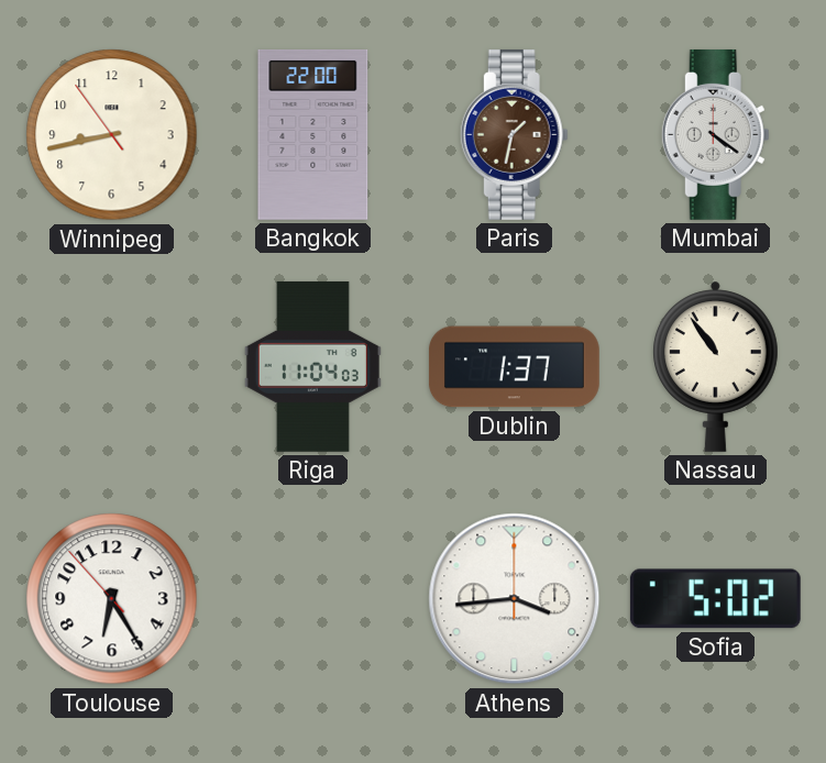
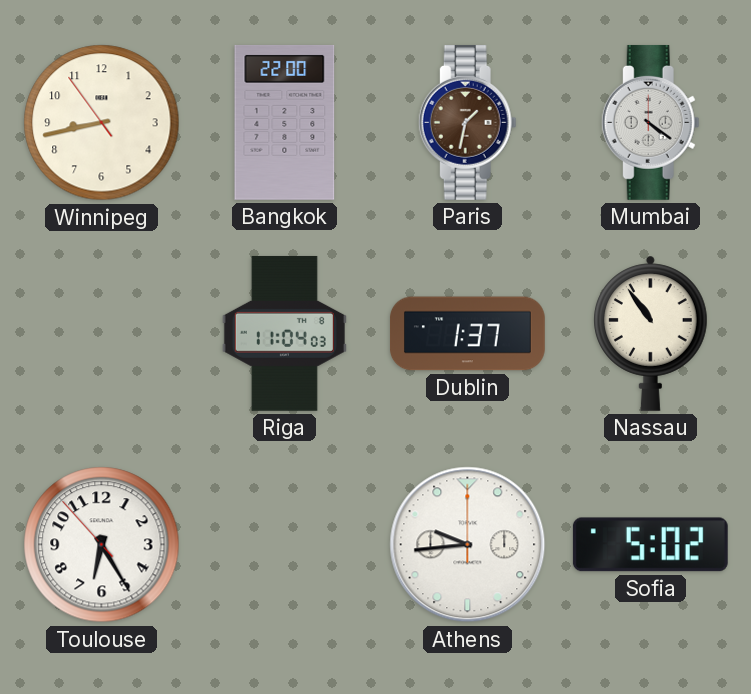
Athens: 3:44 -> 9:44
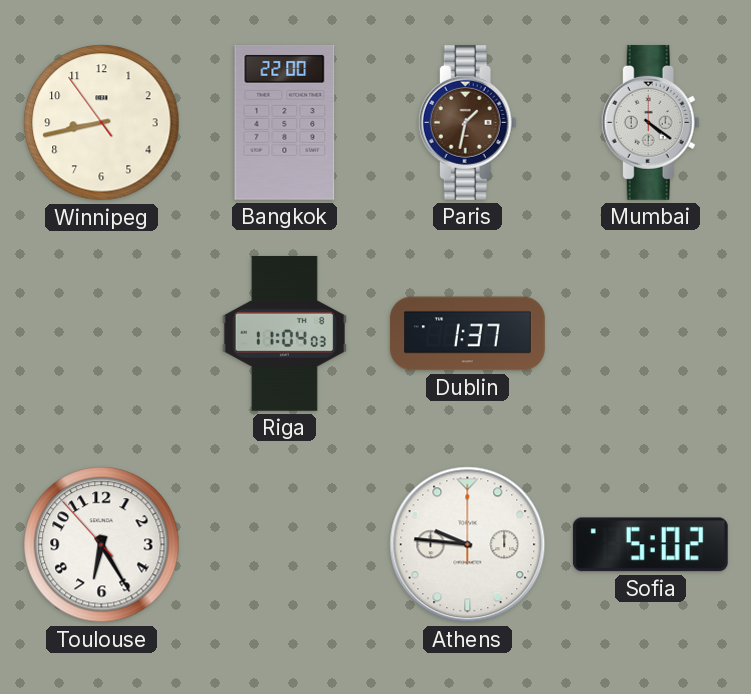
Nassau: 10:54 -> none
Athens: 9:44 -> 9:46
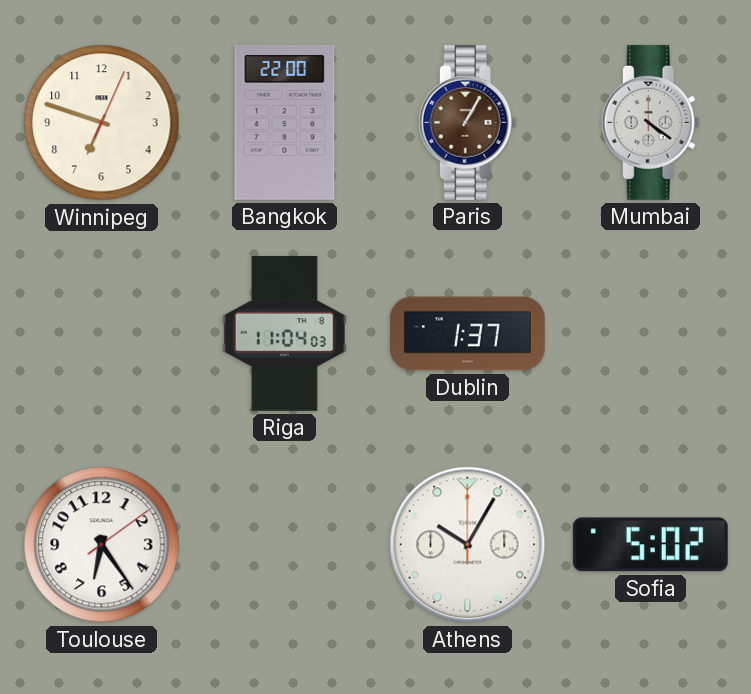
Winnipeg: 8:42 -> 6:48
Paris: 1:32 -> 1:05
Toulouse: 6:24:53 -> 6:24:09
Athens: 9:46 -> 10:05
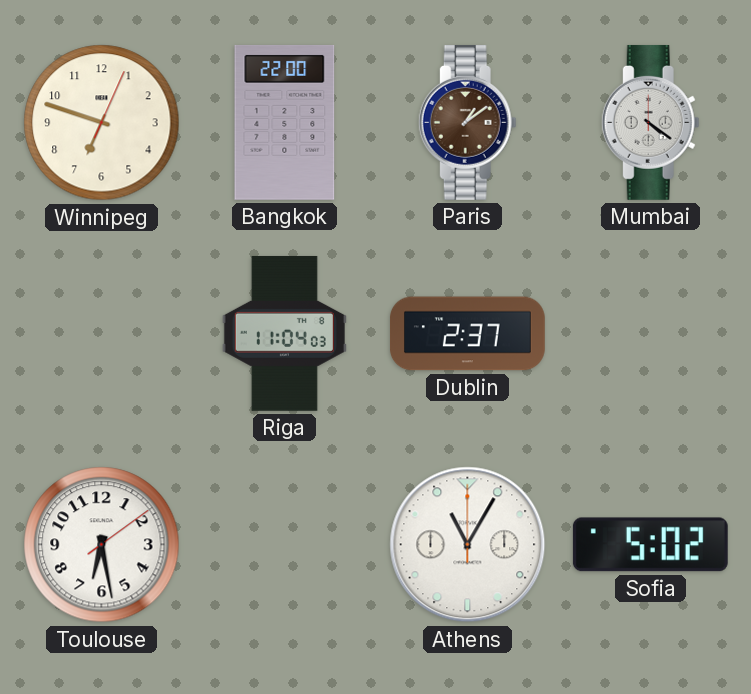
Paris: 1:05 -> 1:09
Dublin: 1:37 -> 2:37
Toulouse: 6:24 -> 6:28
Athens: 10:05 -> 11:05
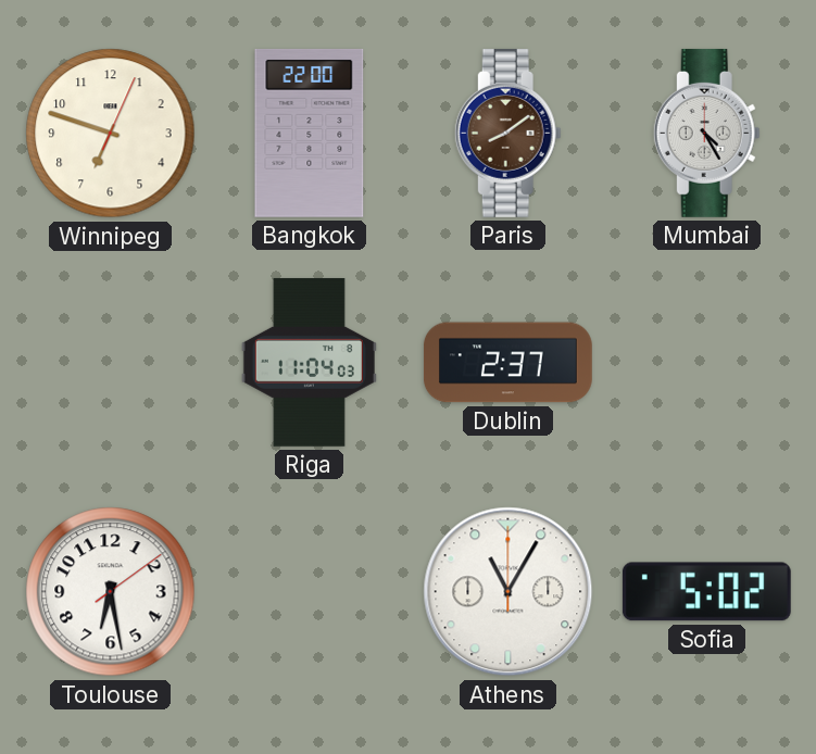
Paris: 1:09 -> 8:09
Mumbai: 4:21 -> 4:25
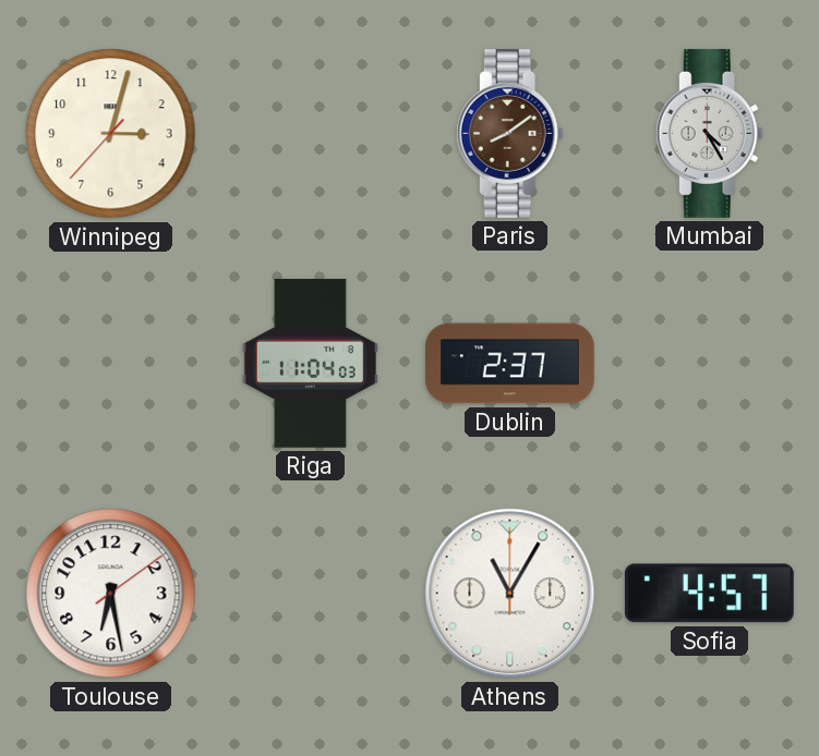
Winnipeg: 6:48 -> 3:02
Bangkok: 22:00 -> none
Sofia: 5:02 -> 4:57
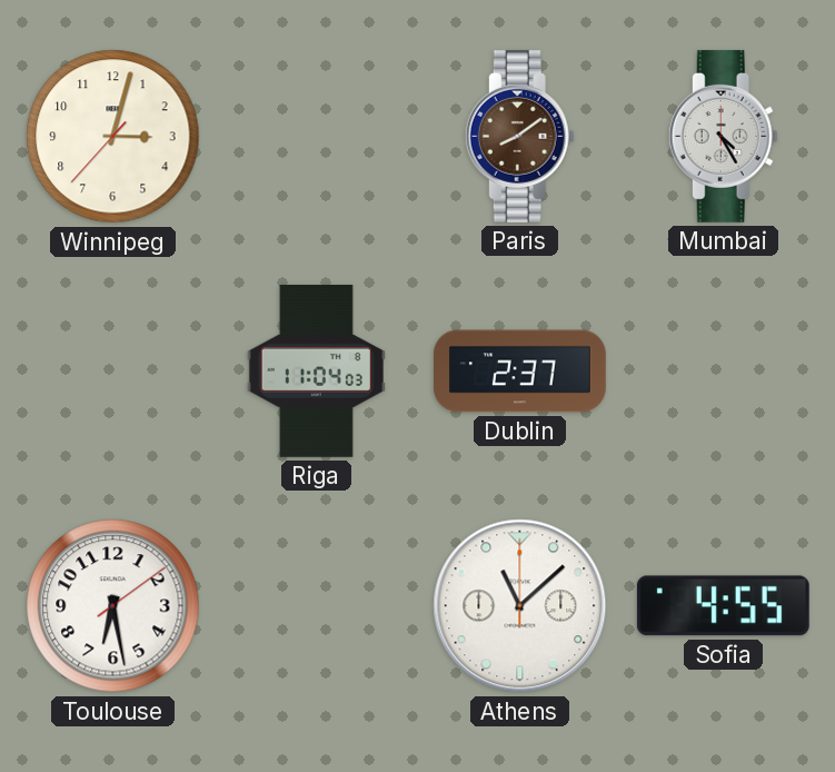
Athens: 11:05 -> 11:08
Sofia: 4:57 -> 4:55
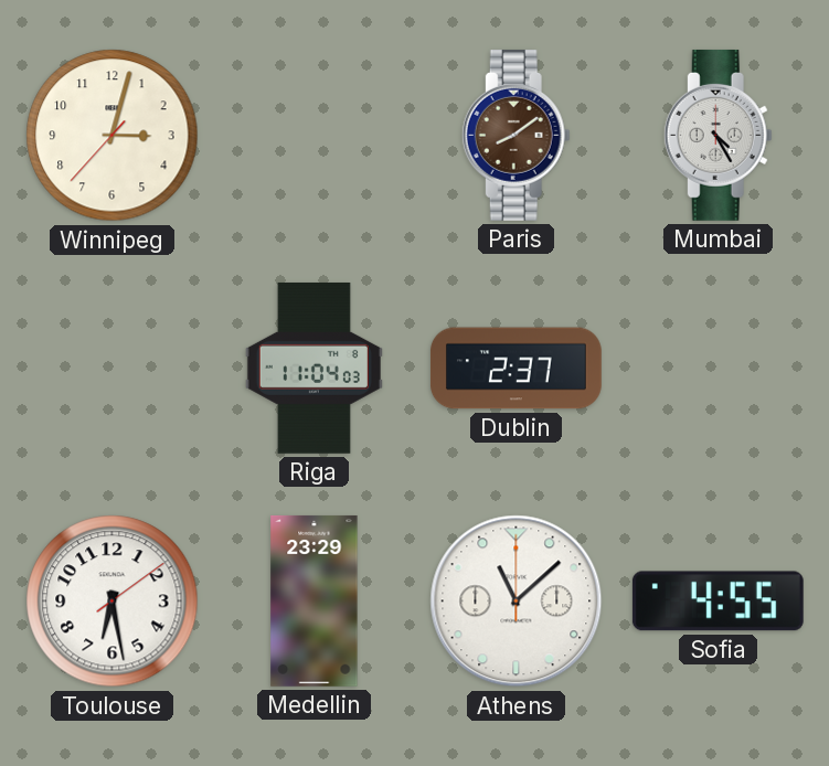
Medellin: none -> 23:29
